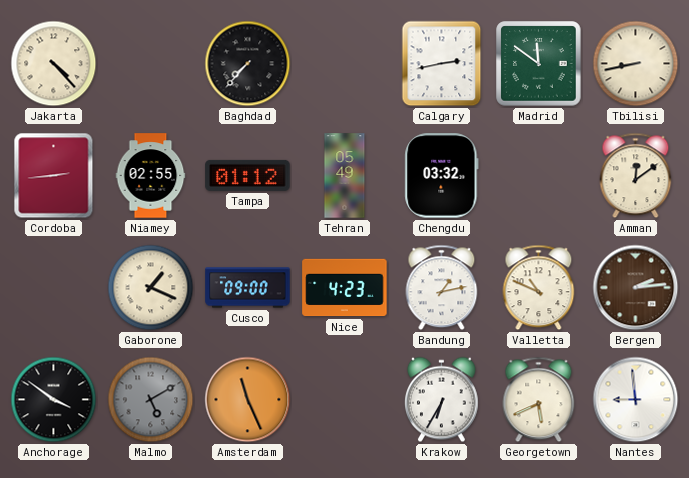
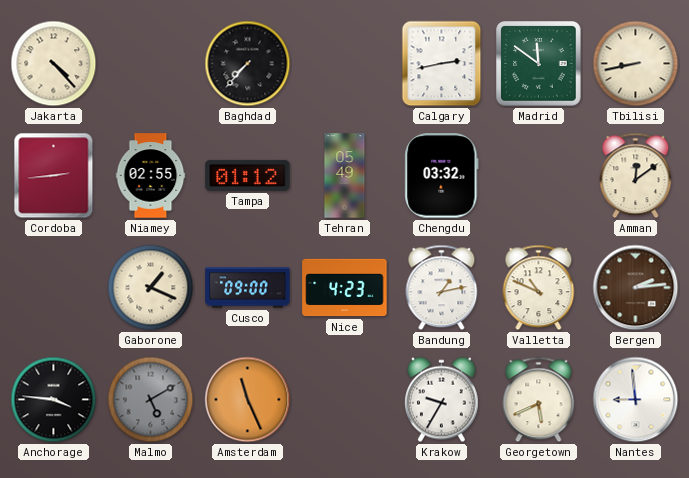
Anchorage: 3:51 -> 3:46
Krakow: 6:35 -> 9:35
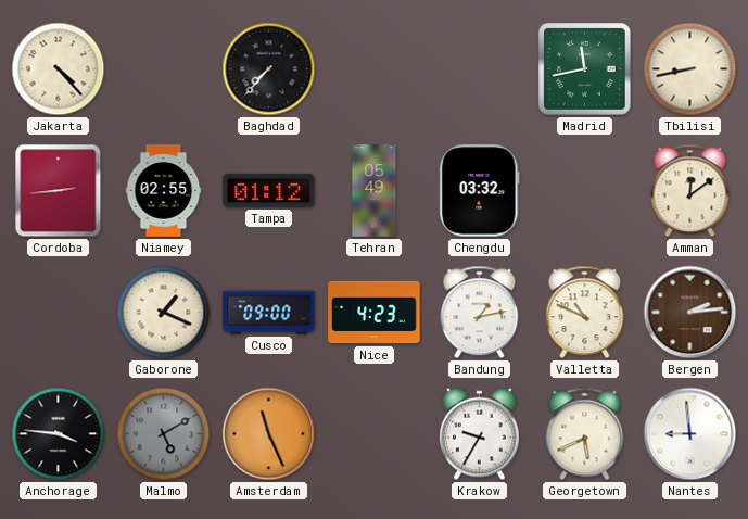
Calgary: 2:43 -> none
Madrid: 11:51 -> 11:43
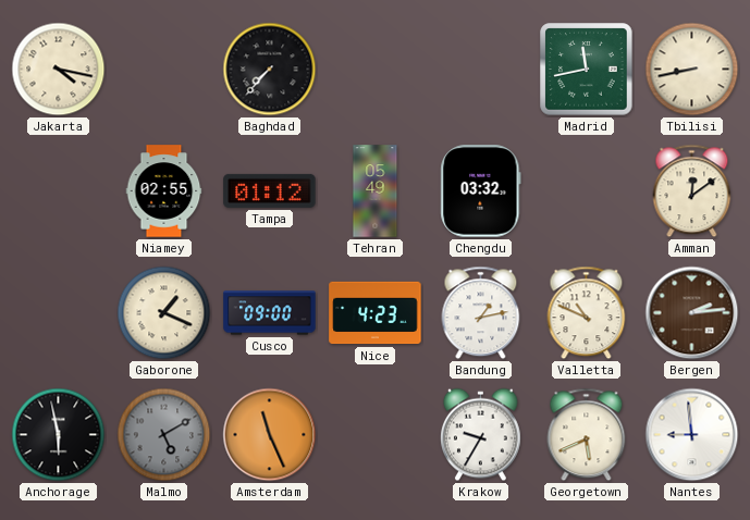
Jakarta: 4:23 -> 4:17
Cordoba: 2:44 -> none
Anchorage: 3:46 -> 5:58
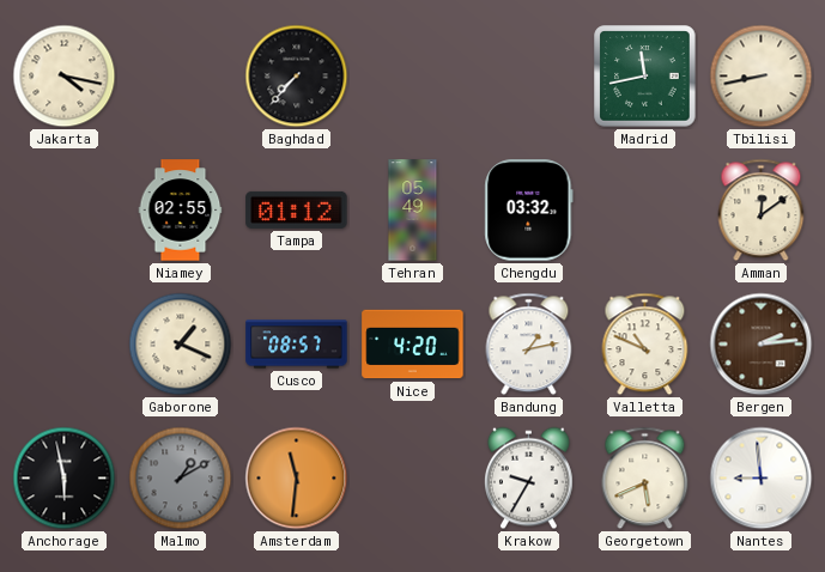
Cusco: 09:00 -> 08:57
Nice: 4:23 -> 4:20
Malmo: 5:10 -> 1:10
Amsterdam: 11:26 -> 11:31
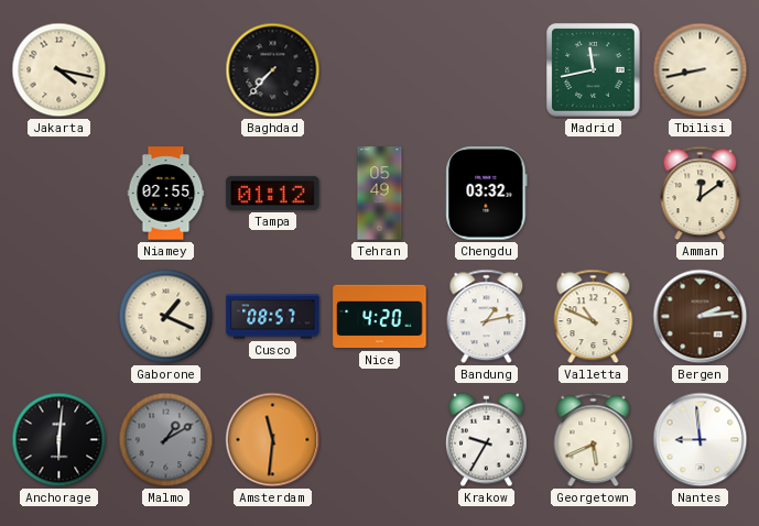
Anchorage: 5:58 -> 6:01
